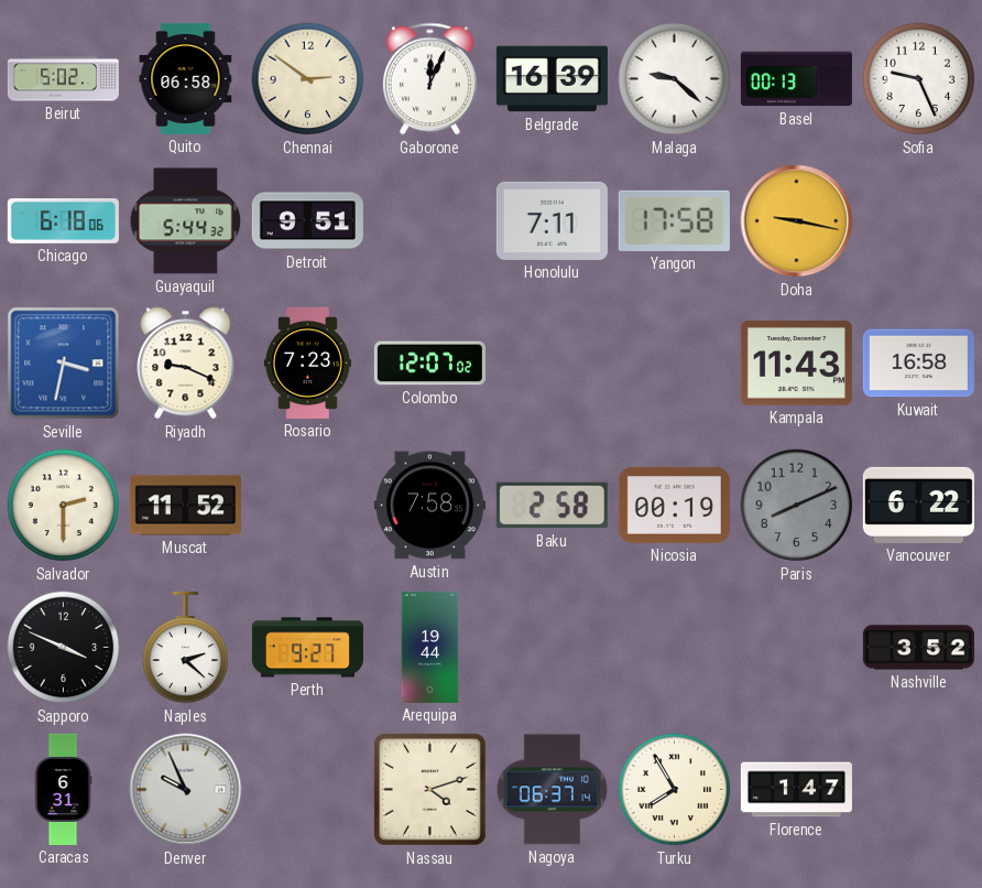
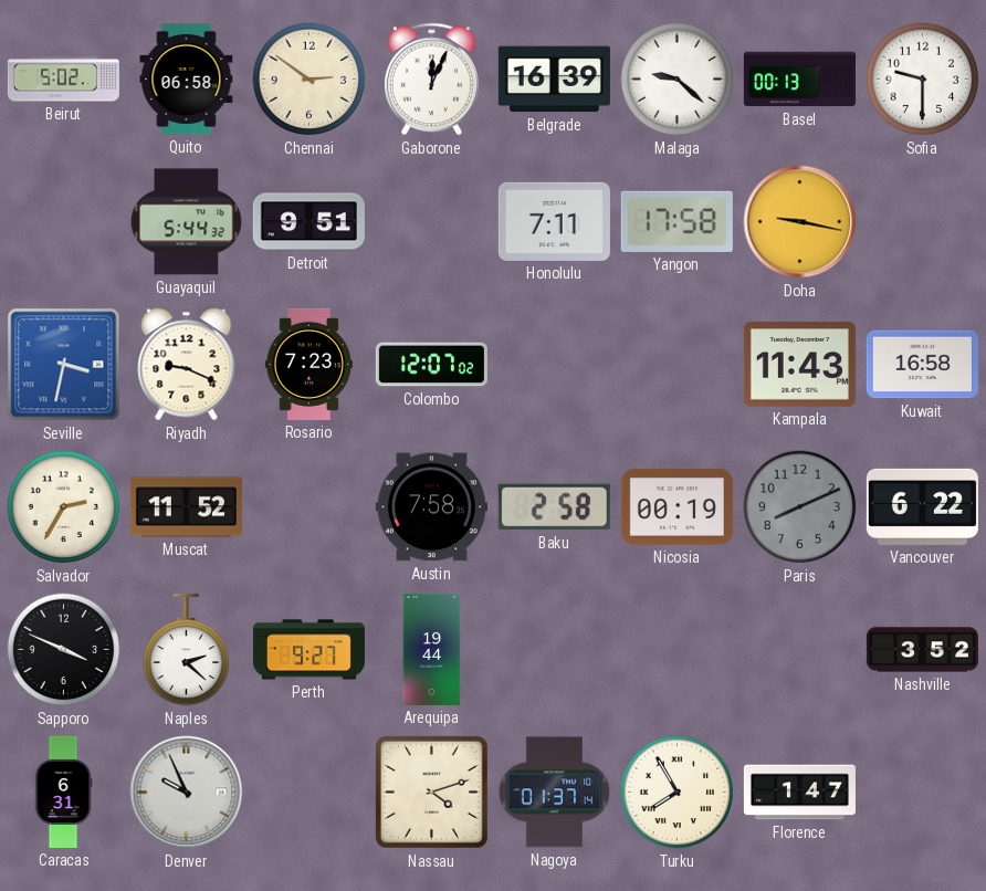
Sofia: 9:26 -> 9:30
Chicago: 6:18 -> none
Salvador: 2:30 -> 2:35
Nagoya: 06:37 -> 01:37
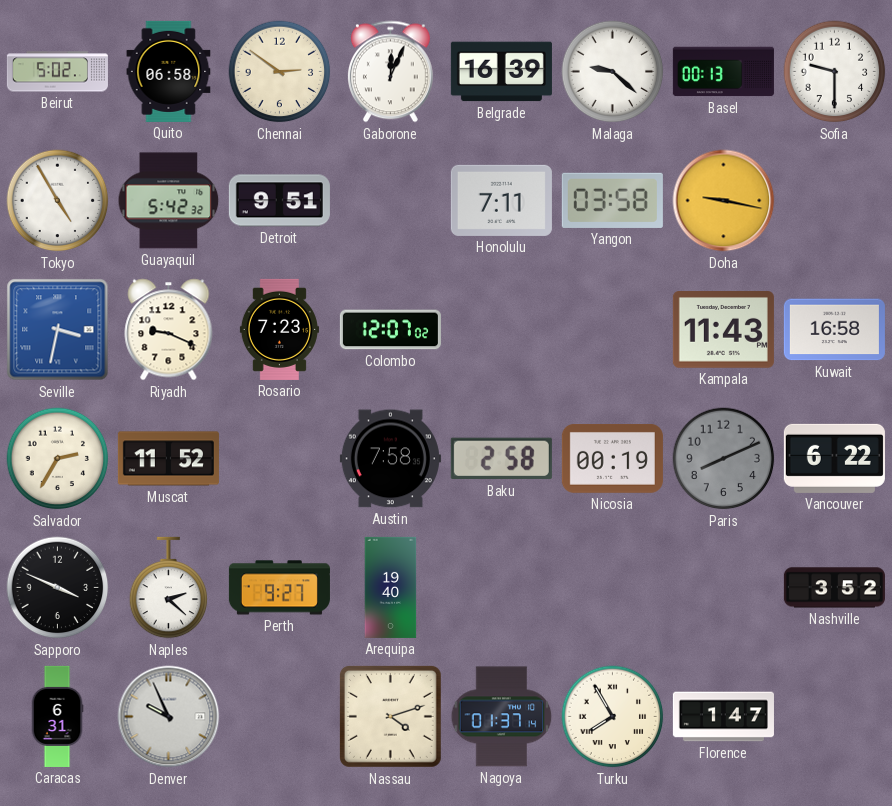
Tokyo: none -> 4:55
Guayaquil: 5:44 -> 5:42
Yangon: 17:58 -> 03:58
Arequipa: 19:44 -> 19:40
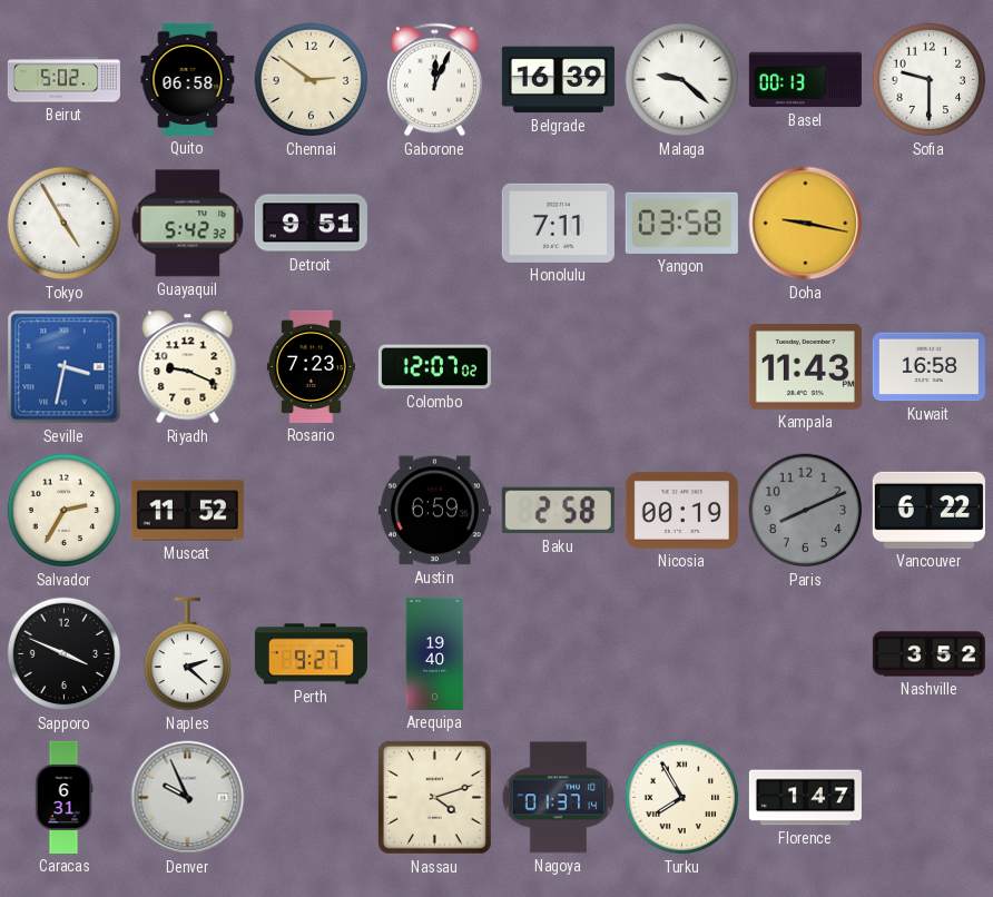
Austin: 7:58 -> 6:59
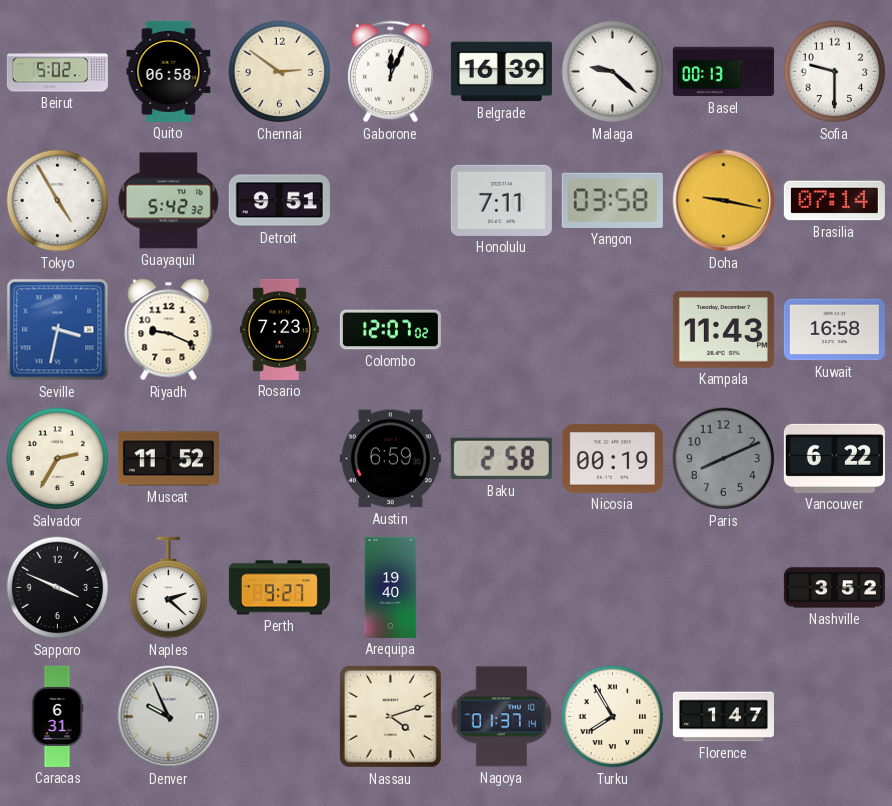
Brasilia: none -> 07:14
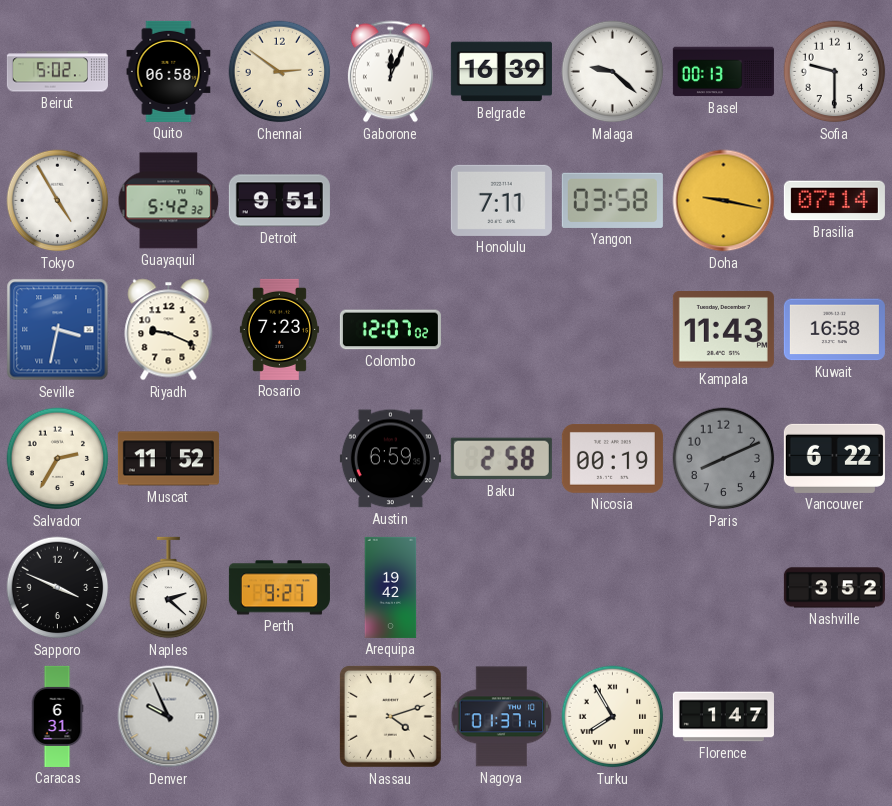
Arequipa: 19:40 -> 19:42
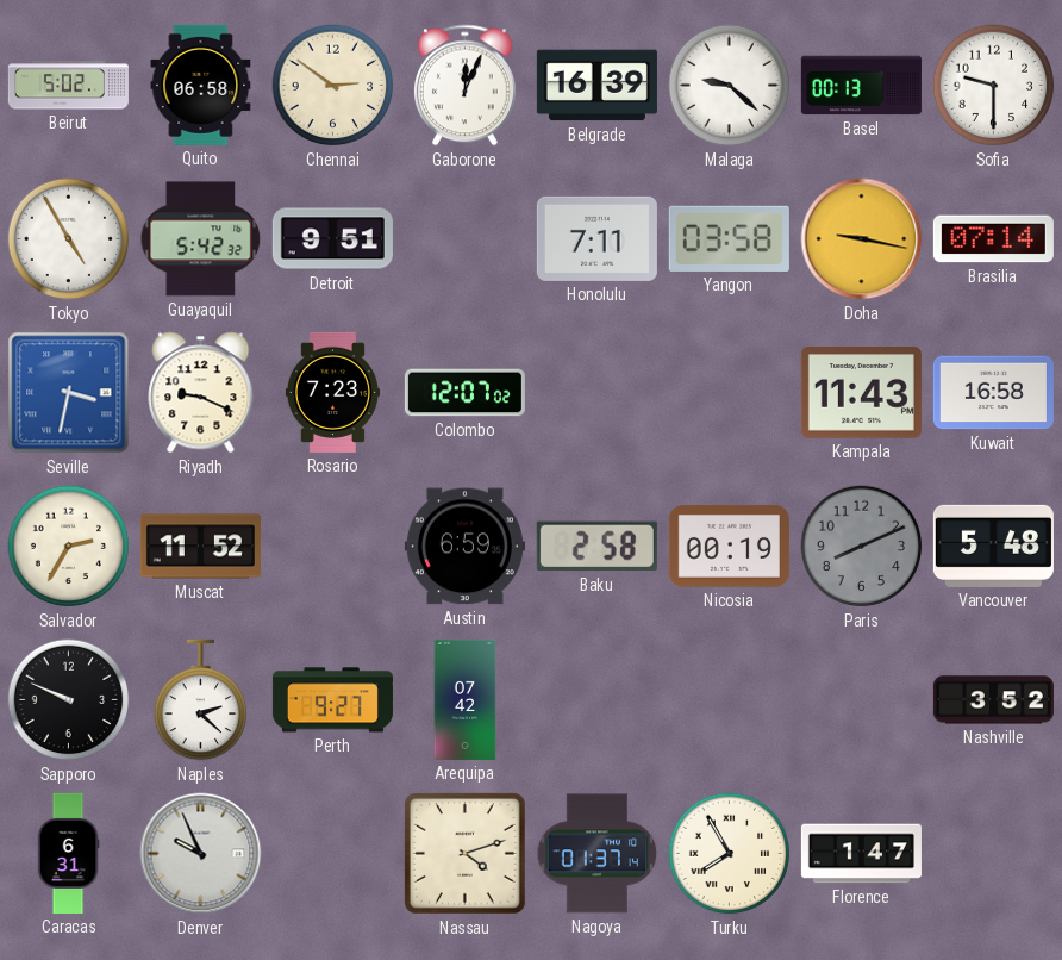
Vancouver: 6:22 -> 5:48
Sapporo: 3:49 -> 9:49
Arequipa: 19:42 -> 07:42
